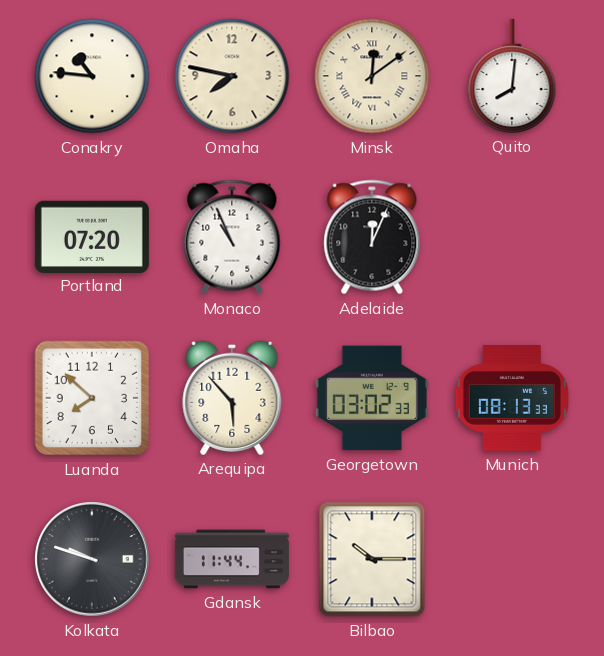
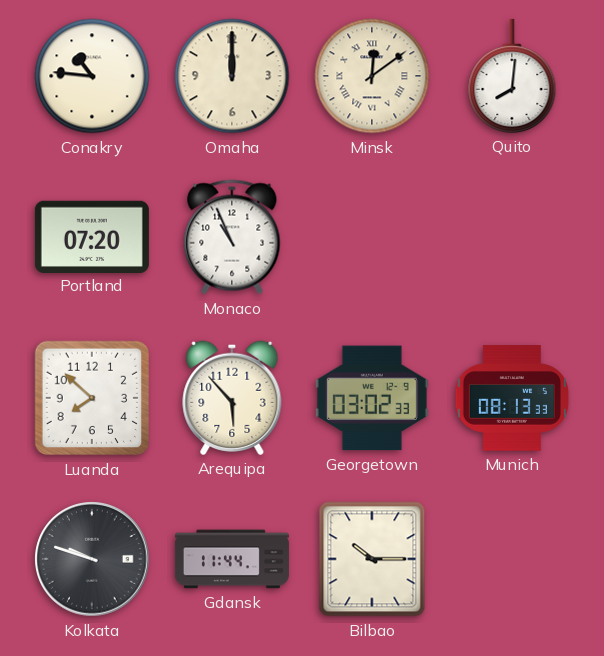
Omaha: 7:47 -> 12:00
Adelaide: 12:04 -> none
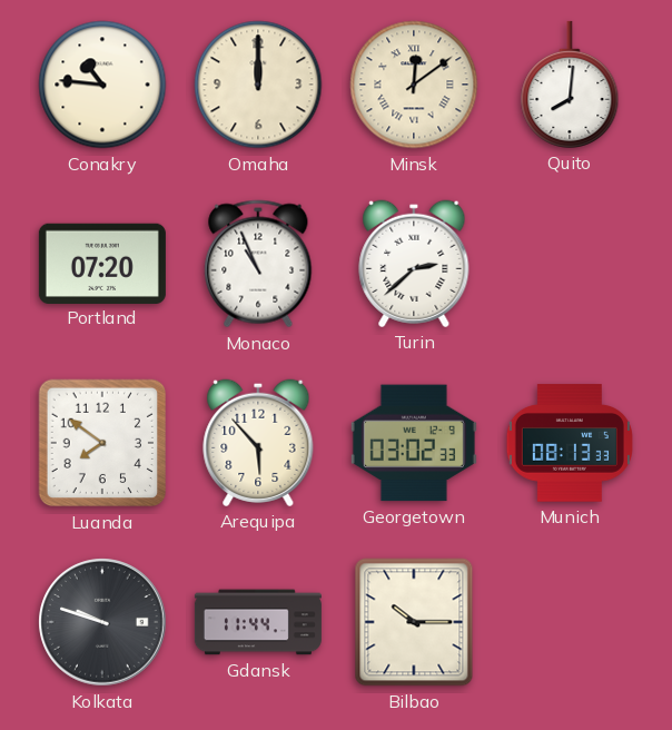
Turin: none -> 2:38
Luanda: 7:52 -> 7:51
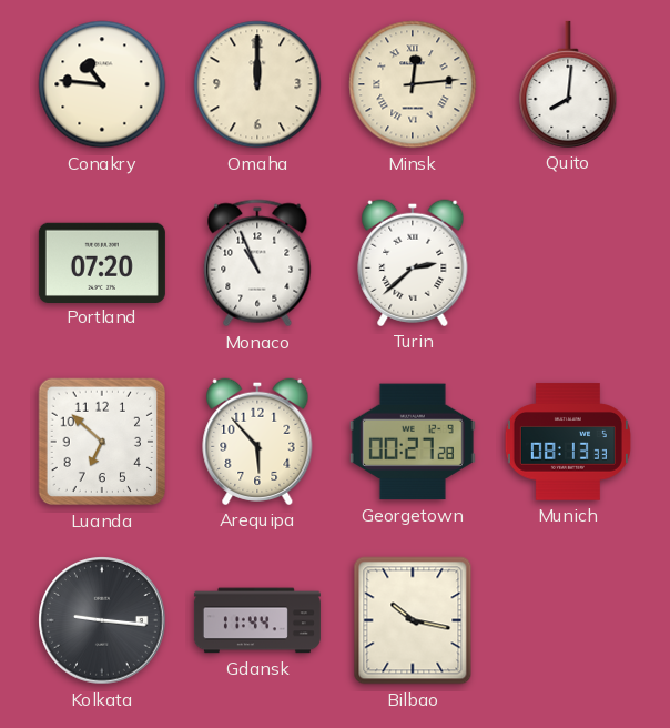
Minsk: 12:09 -> 12:14
Luanda: 7:51 -> 6:52
Georgetown: 03:02 -> 00:27
Kolkata: 9:48 -> 9:16
Bilbao: 10:15 -> 10:17
